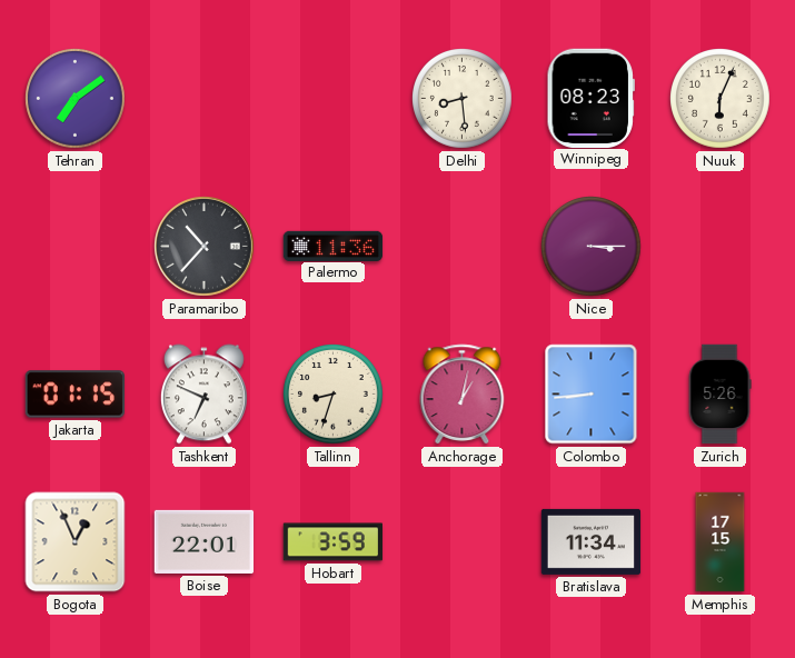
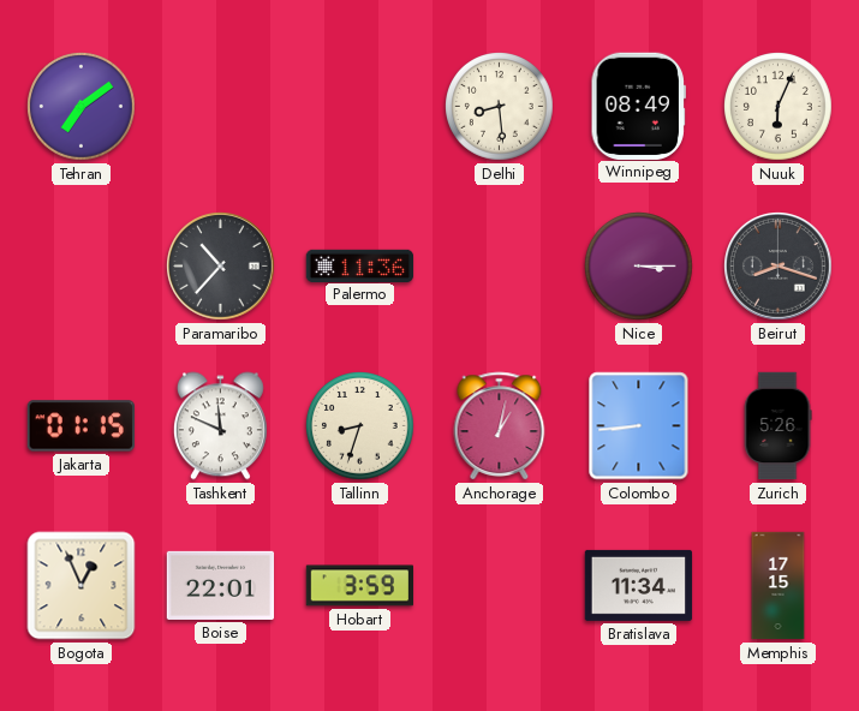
Winnipeg: 08:23 -> 08:49
Beirut: none -> 8:18
Tashkent: 6:49 -> 11:49
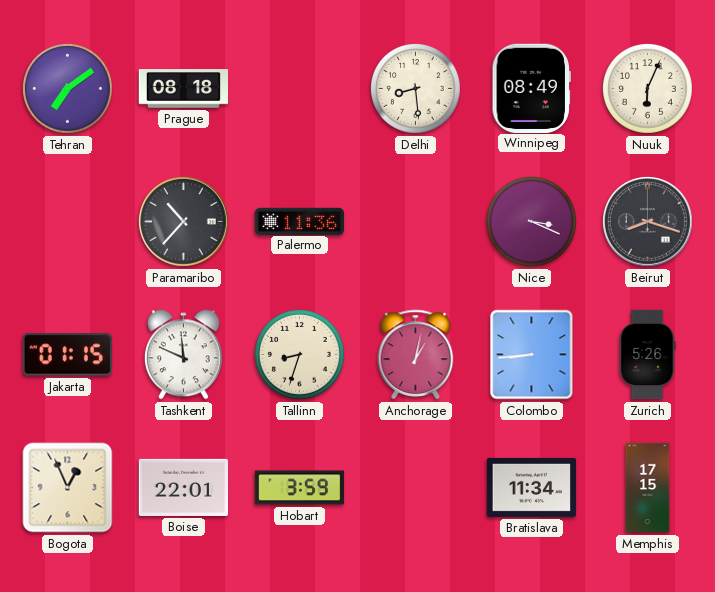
Prague: none -> 08:18
Nice: 3:15 -> 3:19
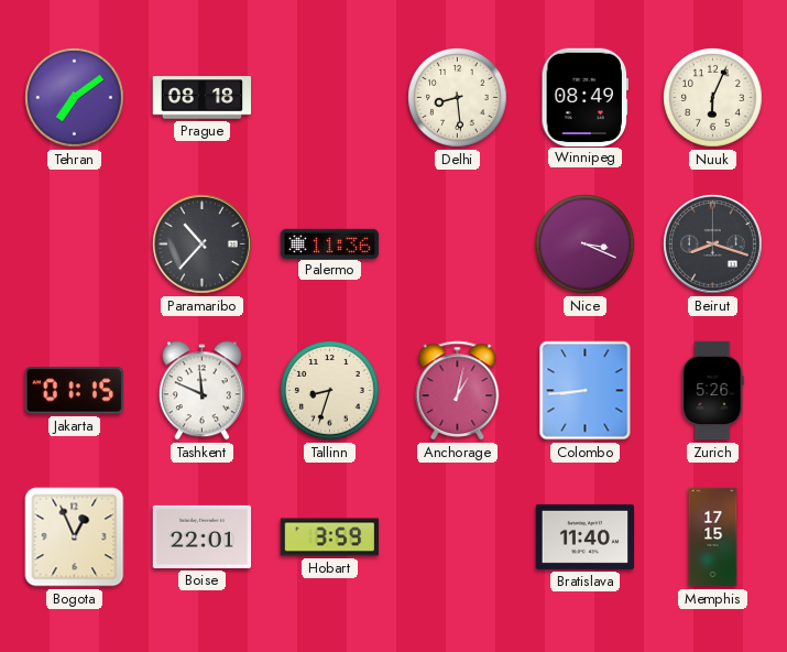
Bratislava: 11:34 -> 11:40
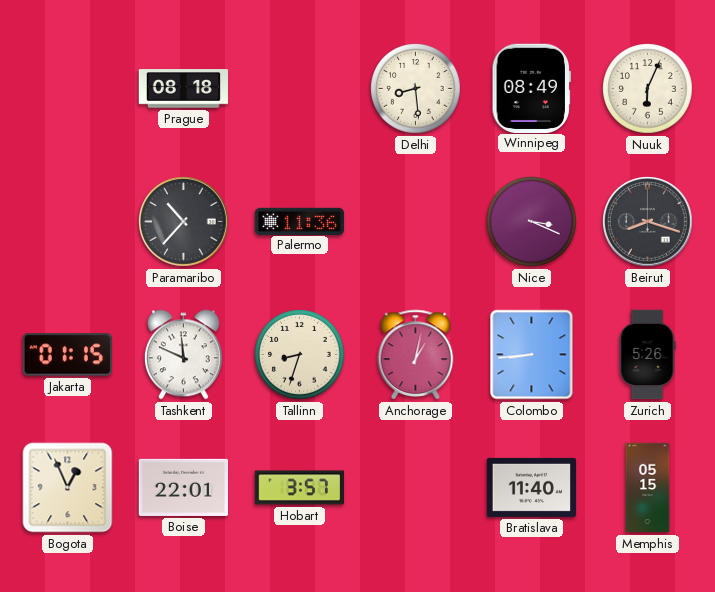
Tehran: 7:09 -> none
Hobart: 3:59 -> 3:57
Memphis: 17:15 -> 05:15
